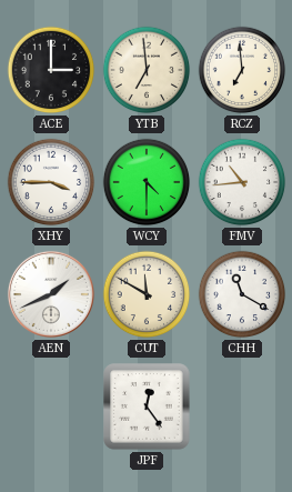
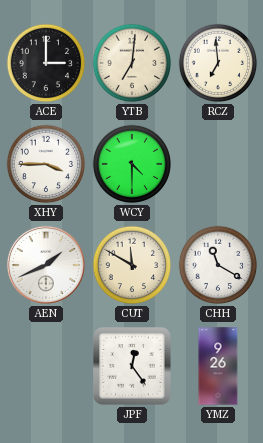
YTB: 6:59 -> 7:01
FMV: 10:44 -> none
YMZ: none -> 9:26
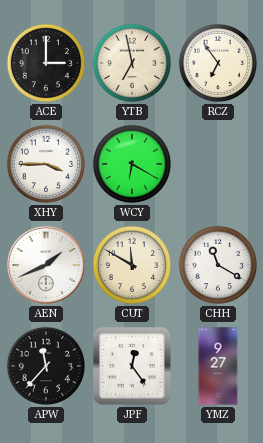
YTB: 7:01 -> 6:58
RCZ: 6:59 -> 6:54
WCY: 4:30 -> 6:20
APW: none -> 11:37
YMZ: 9:26 -> 9:27
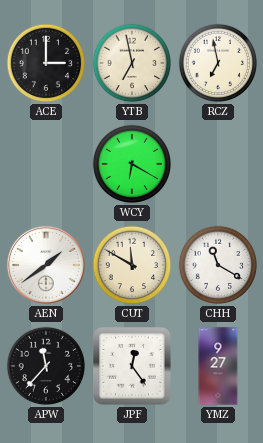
RCZ: 6:54 -> 6:58
XHY: 3:45 -> none
AEN: 1:41 -> 1:39
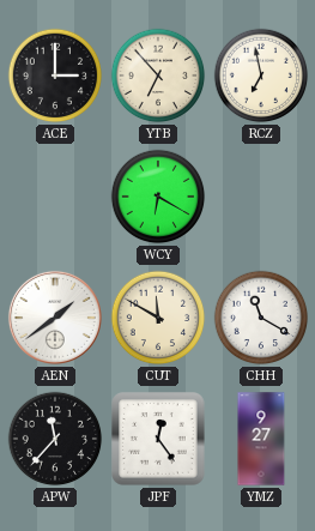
YTB: 6:58 -> 6:53
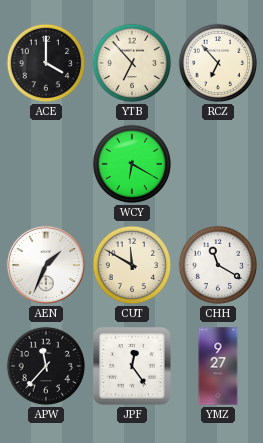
ACE: 3:00 -> 4:00
RCZ: 6:58 -> 6:53
AEN: 1:39 -> 1:34
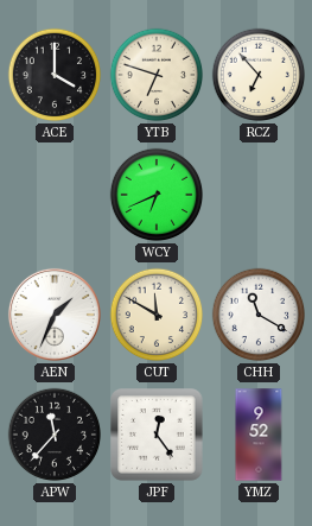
YTB: 6:53 -> 6:48
WCY: 6:20 -> 6:41
YMZ: 9:27 -> 9:52
